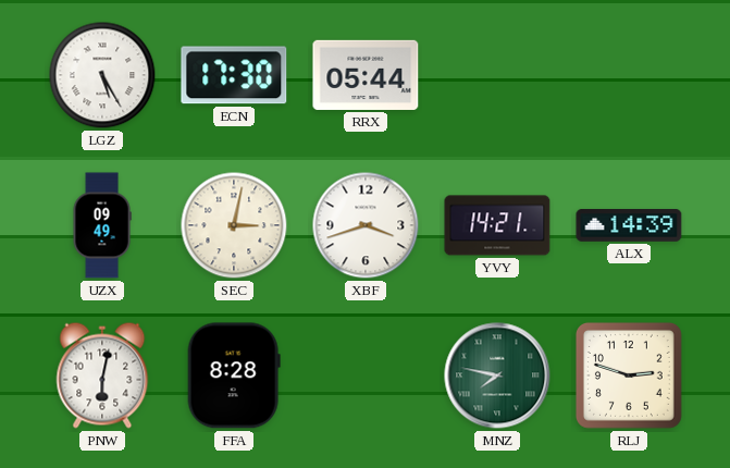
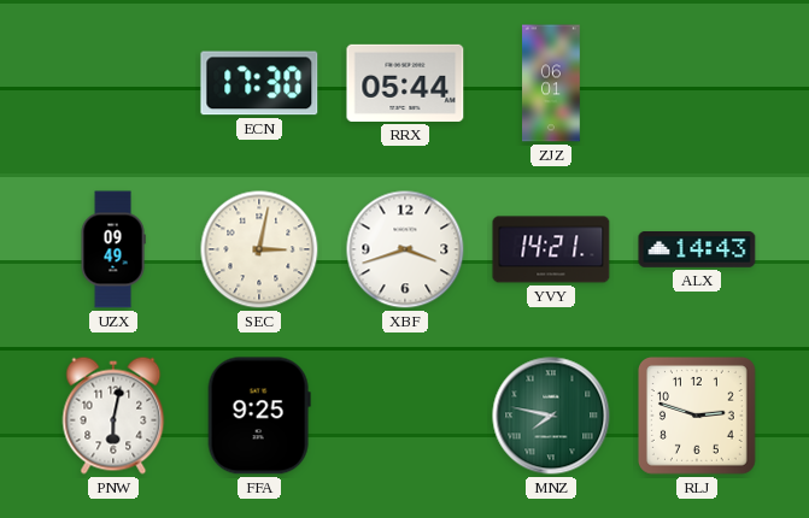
LGZ: 5:25 -> none
ZJZ: none -> 06:01
ALX: 14:39 -> 14:43
FFA: 8:28 -> 9:25
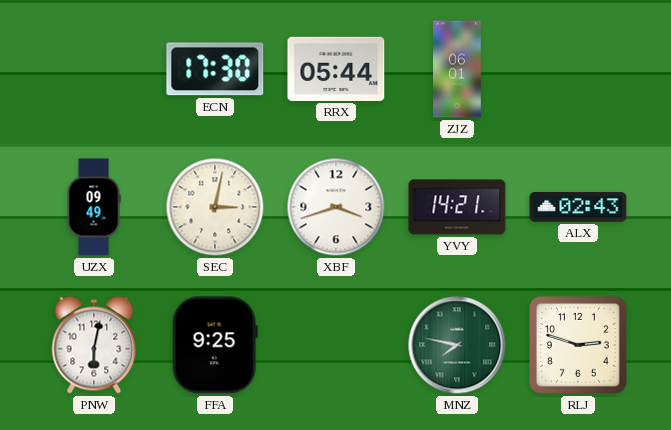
ALX: 14:43 -> 02:43
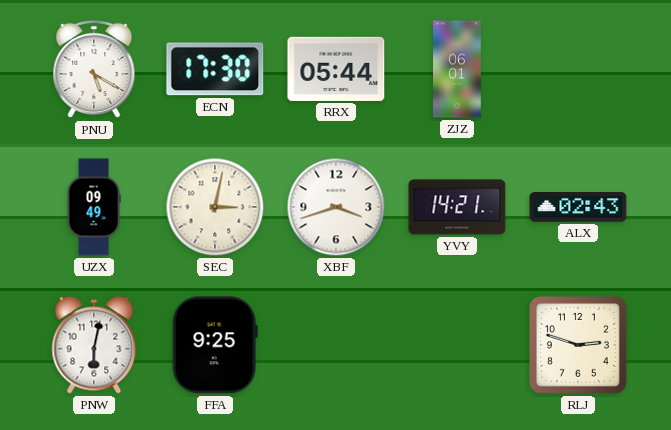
PNU: none -> 5:20
MNZ: 7:47 -> none
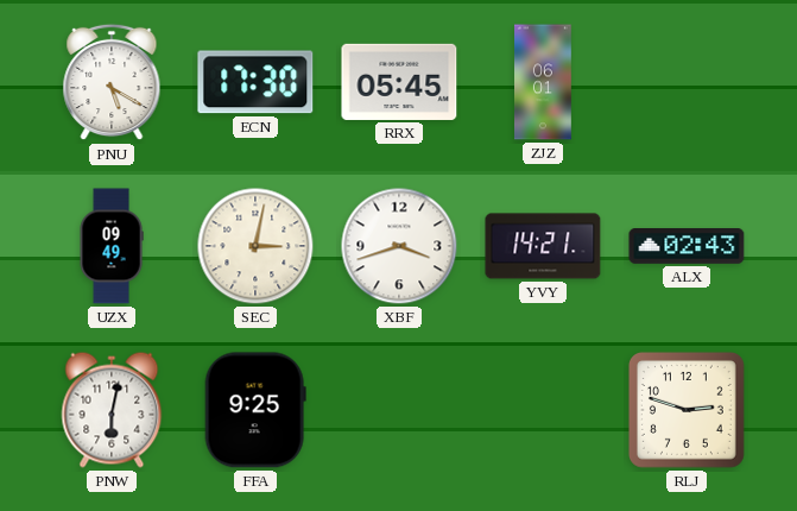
RRX: 05:44 -> 05:45
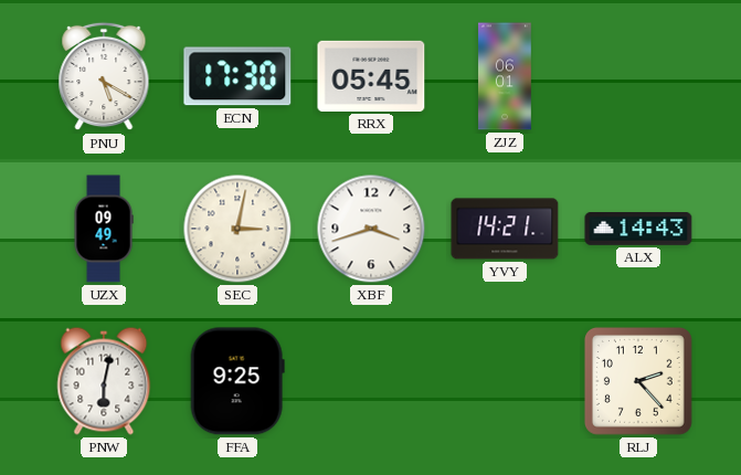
ALX: 02:43 -> 14:43
RLJ: 2:48 -> 2:23
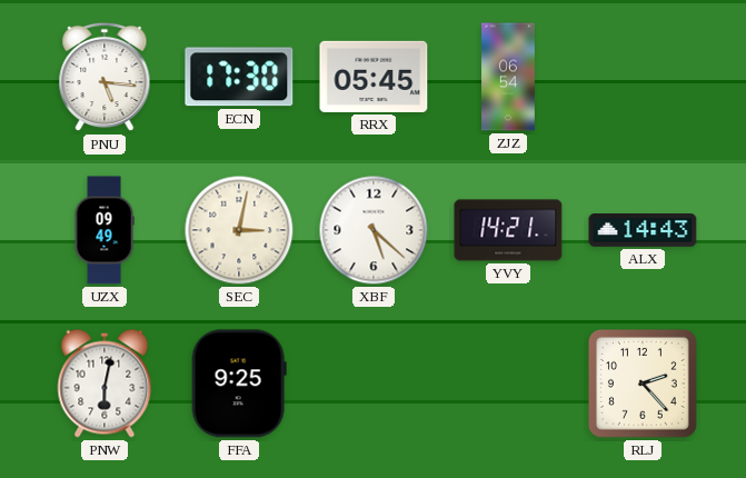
PNU: 5:20 -> 5:16
ZJZ: 06:01 -> 06:54
XBF: 3:42 -> 5:22
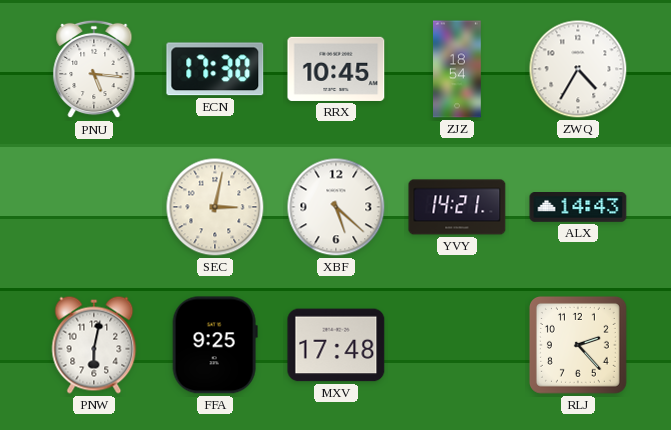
RRX: 05:45 -> 10:45
ZJZ: 06:54 -> 18:54
ZWQ: none -> 4:35
UZX: 09:49 -> none
MXV: none -> 17:48
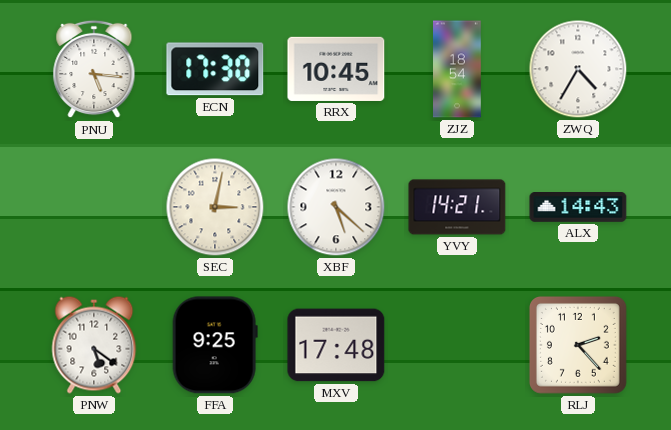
PNW: 6:02 -> 5:21
